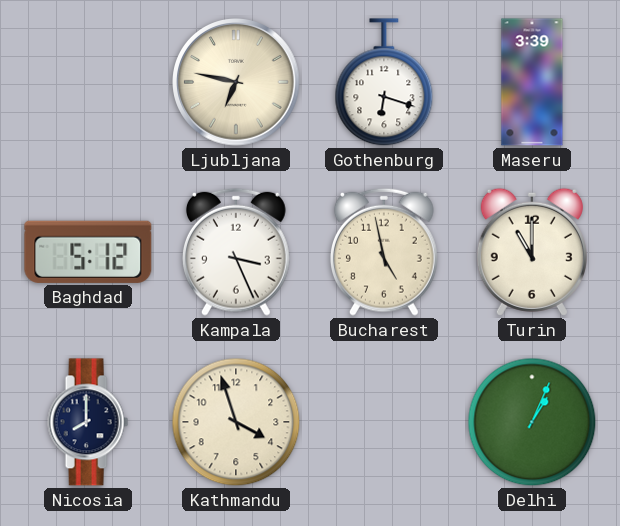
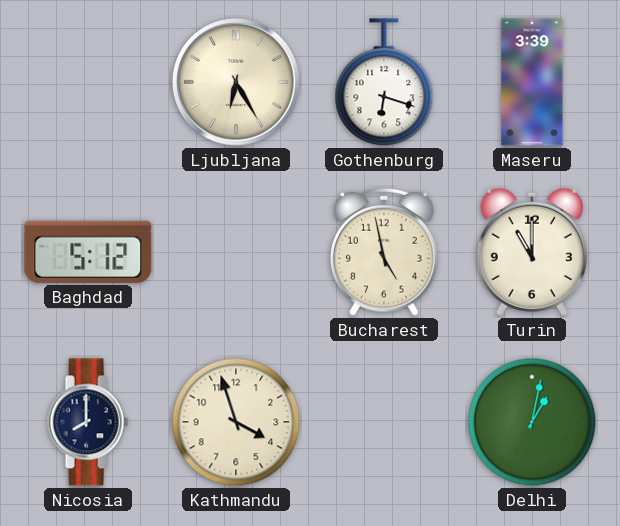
Ljubljana: 6:47 -> 6:25
Kampala: 3:26 -> none
Delhi: 1:04 -> 1:02
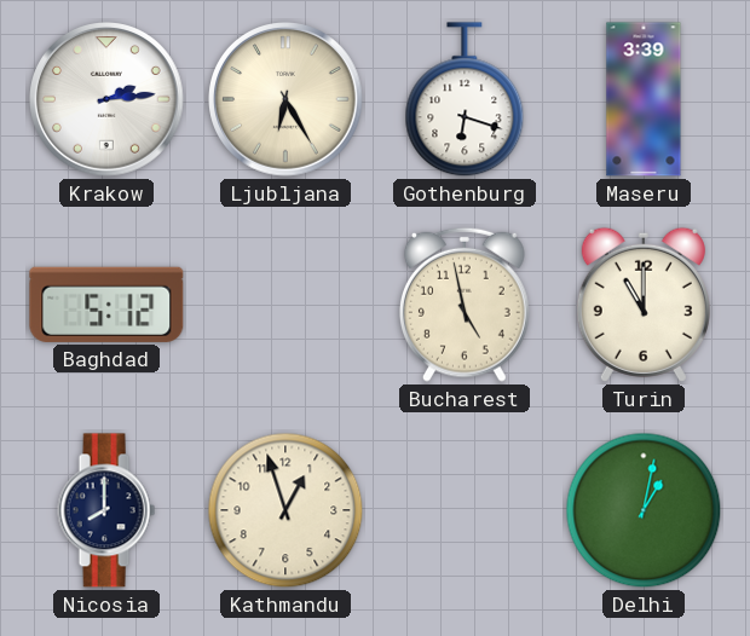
Krakow: none -> 2:14
Kathmandu: 3:57 -> 12:57
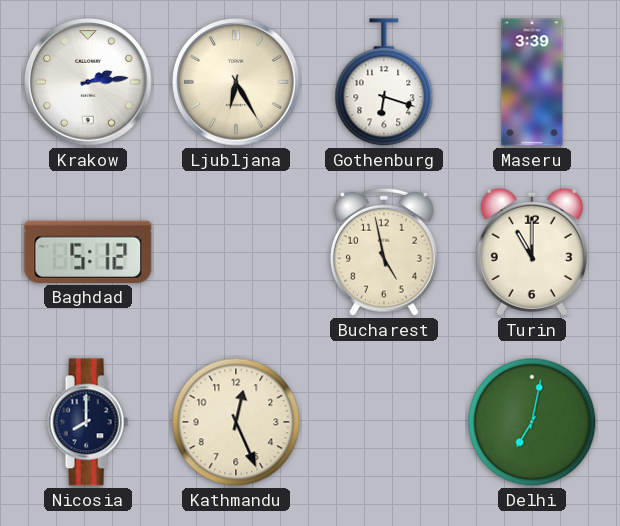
Kathmandu: 12:57 -> 12:26
Delhi: 1:02 -> 7:02
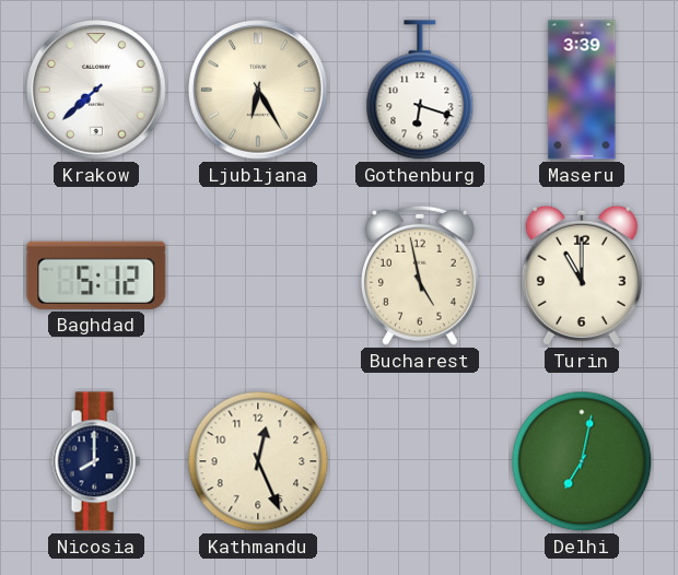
Krakow: 2:14 -> 7:38
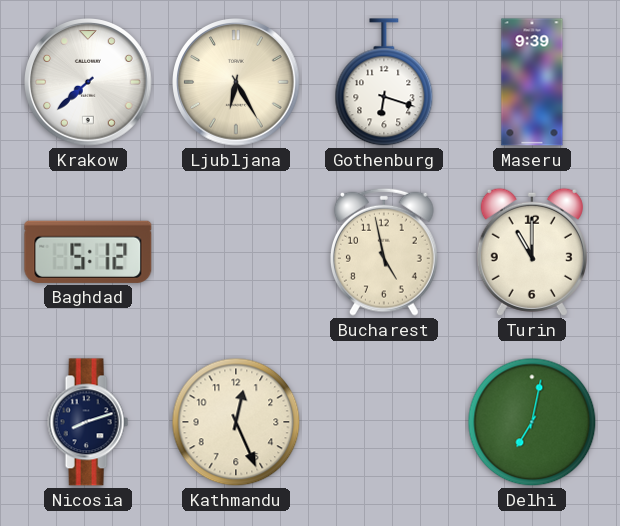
Maseru: 3:39 -> 9:39
Nicosia: 8:00 -> 8:12
